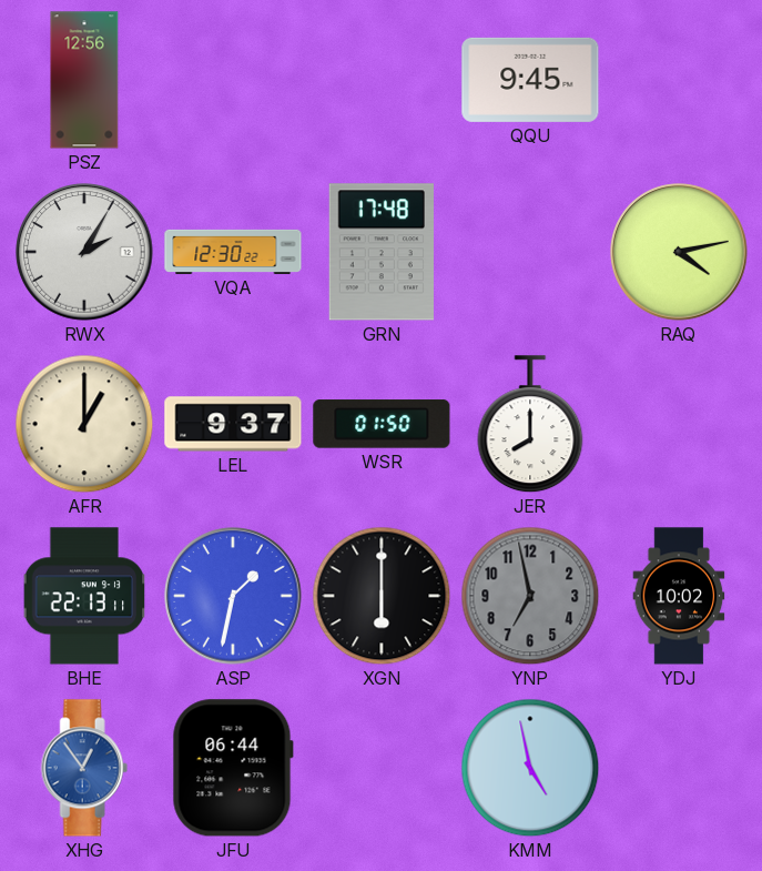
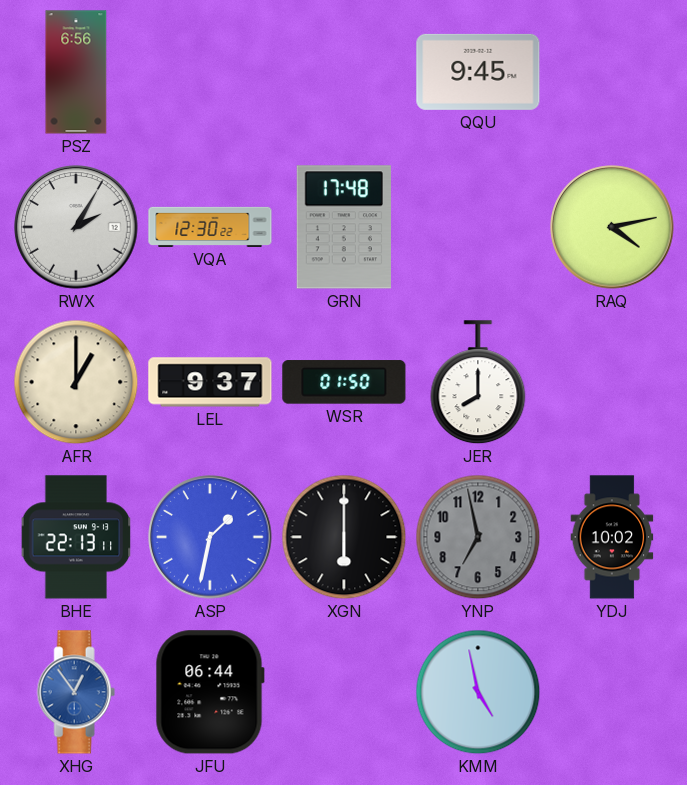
PSZ: 12:56 -> 6:56
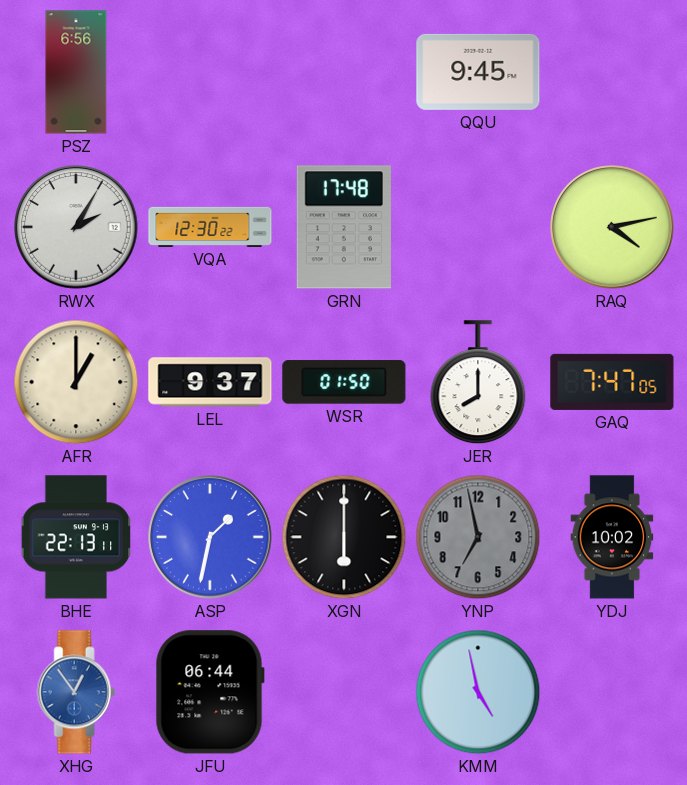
GAQ: none -> 7:47
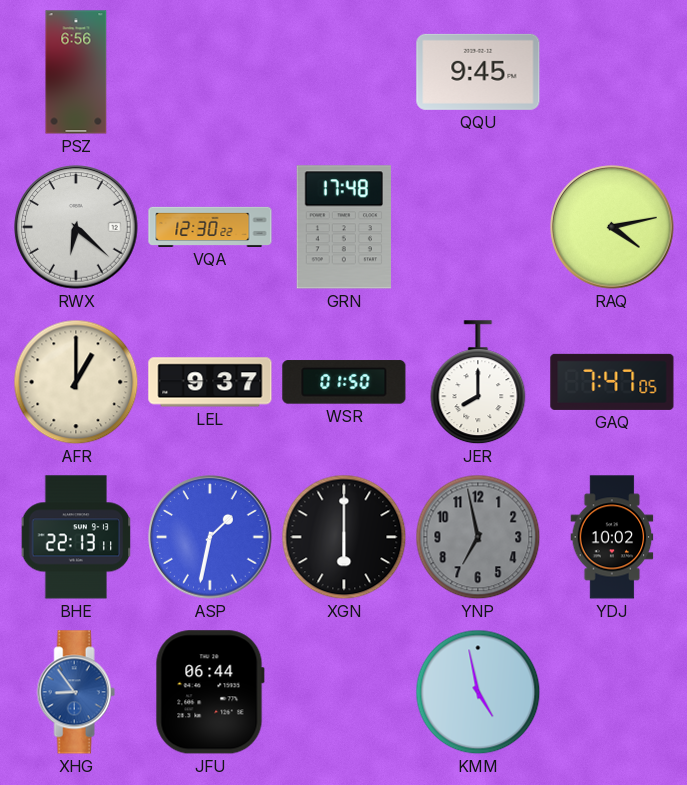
RWX: 2:05 -> 6:22
XHG: 12:54 -> 8:54
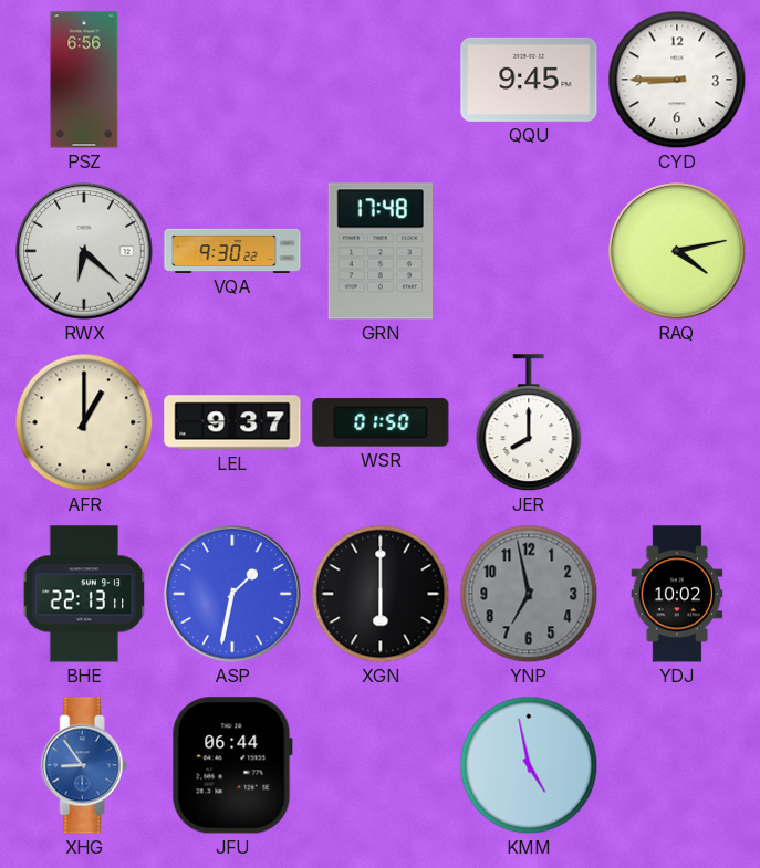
CYD: none -> 8:45
VQA: 12:30 -> 9:30
GAQ: 7:47 -> none
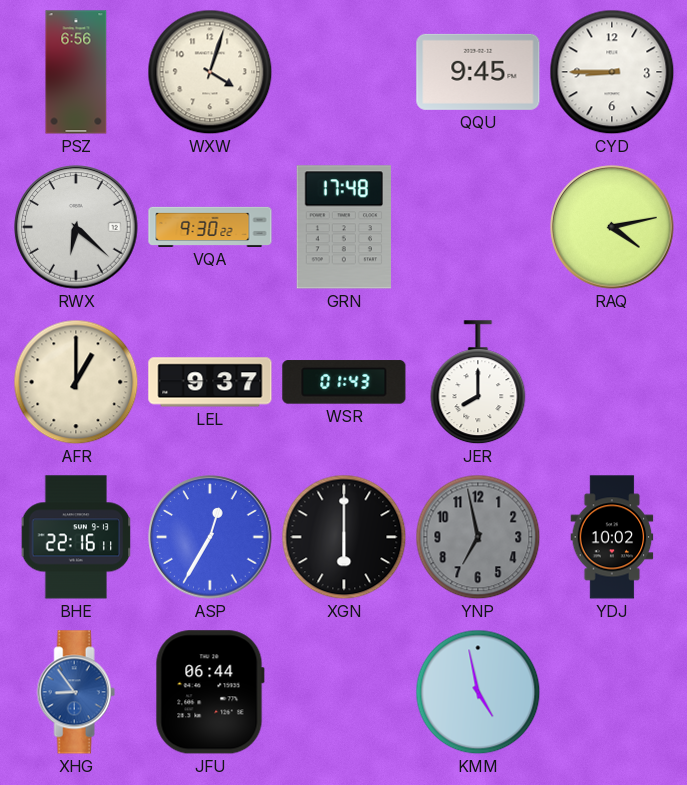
WXW: none -> 4:03
WSR: 01:50 -> 01:43
BHE: 22:13 -> 22:16
ASP: 1:32 -> 12:35
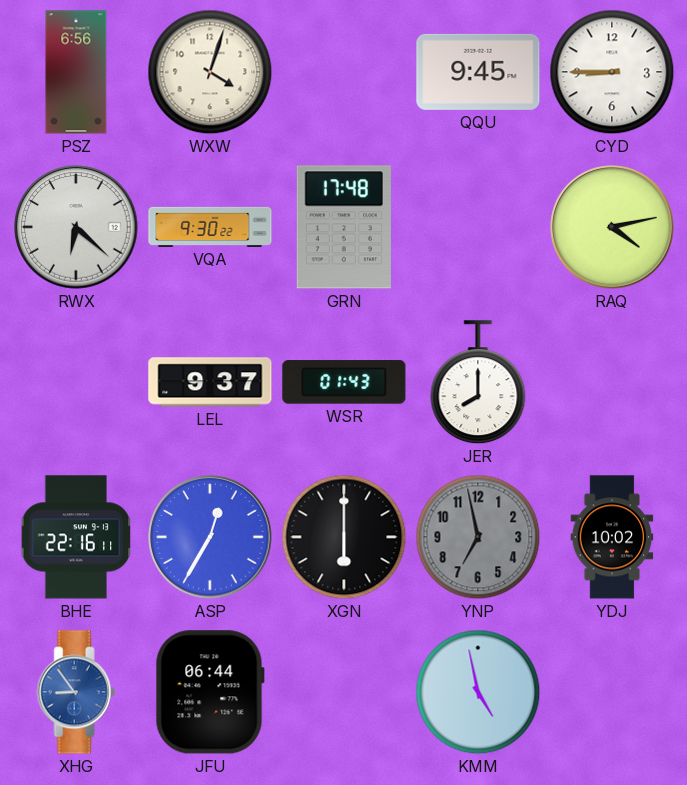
AFR: 1:00 -> none
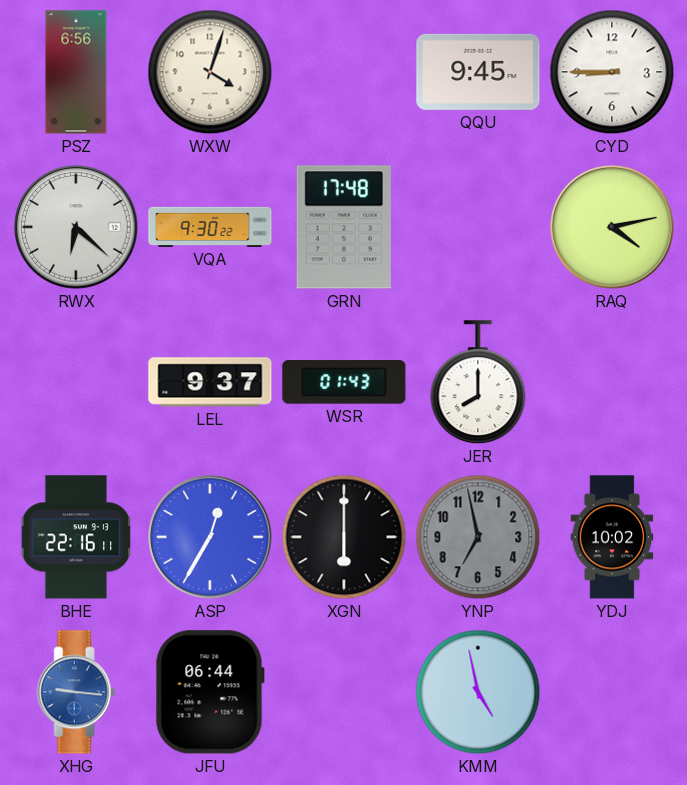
XHG: 8:54 -> 9:16
